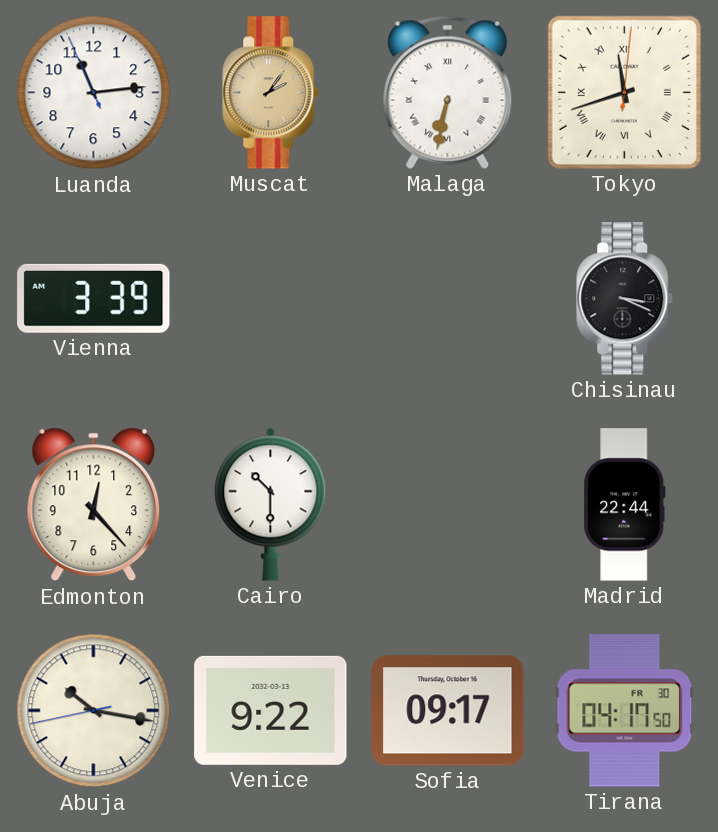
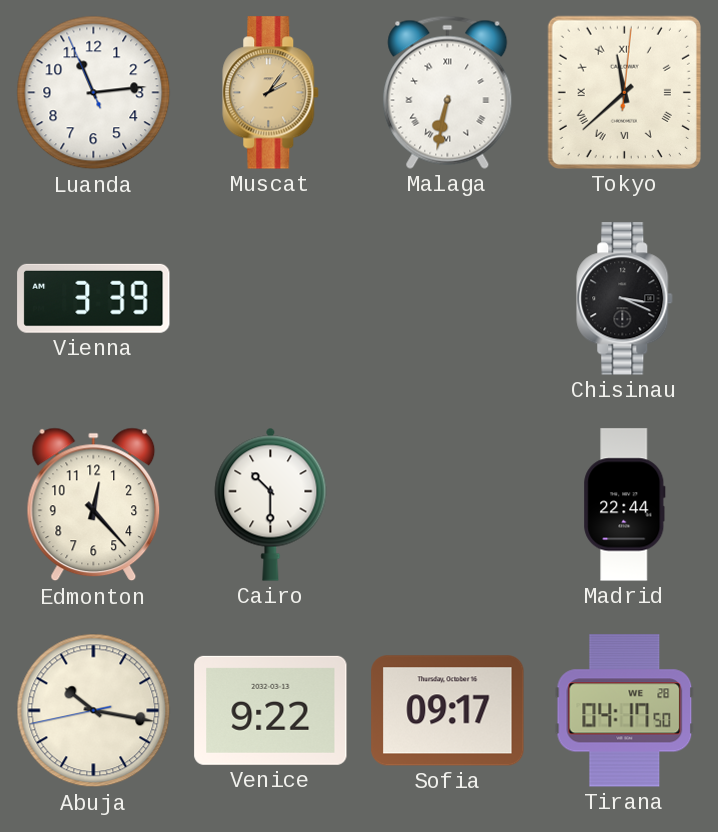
Tokyo: 11:42 -> 11:38
Tirana date: FR 30 -> WE 28
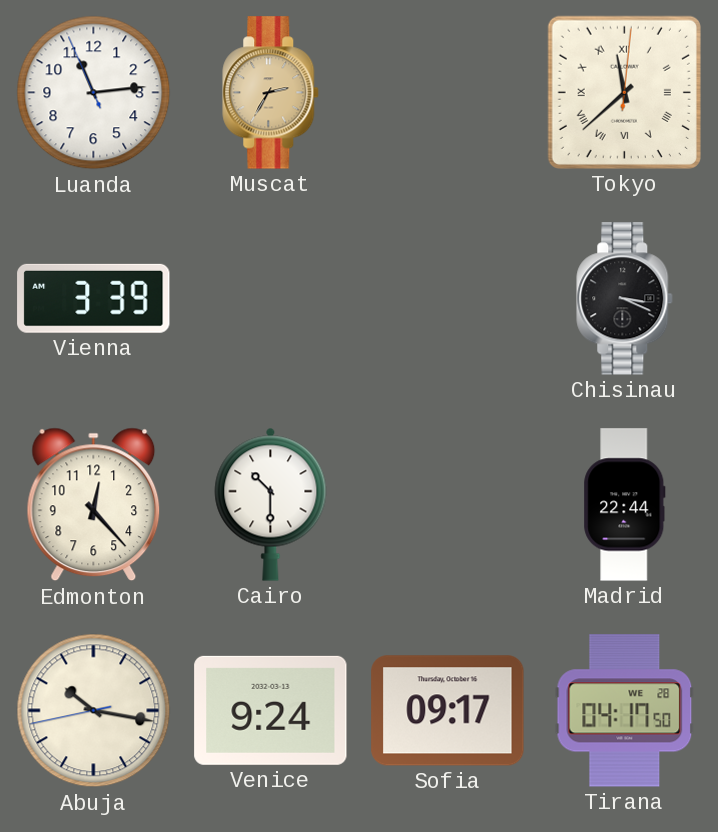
Muscat: 2:06 -> 2:35
Malaga: 6:32 -> none
Venice: 9:22 -> 9:24
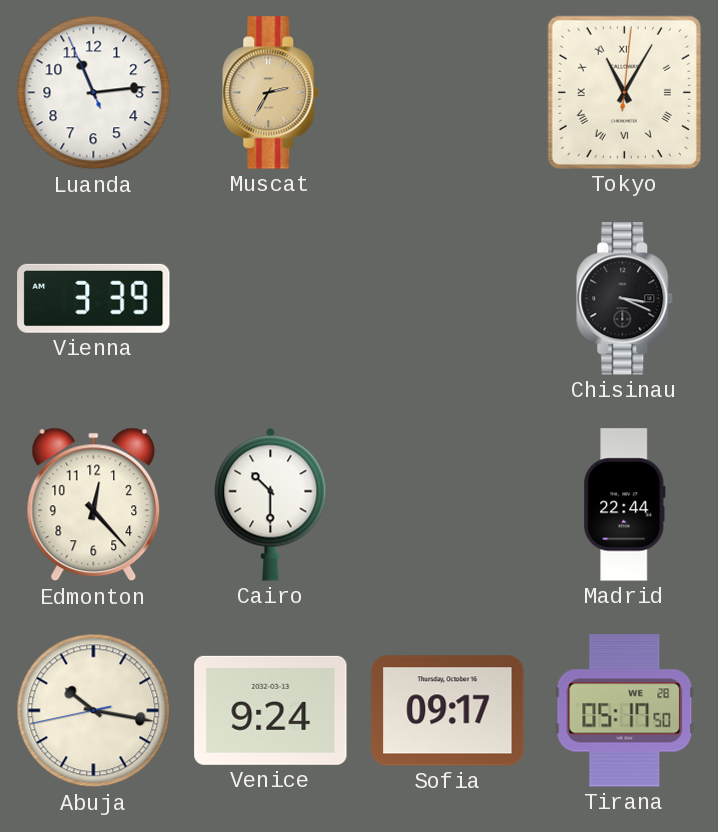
Tokyo: 11:38 -> 11:05
Tirana: 04:17 -> 05:17
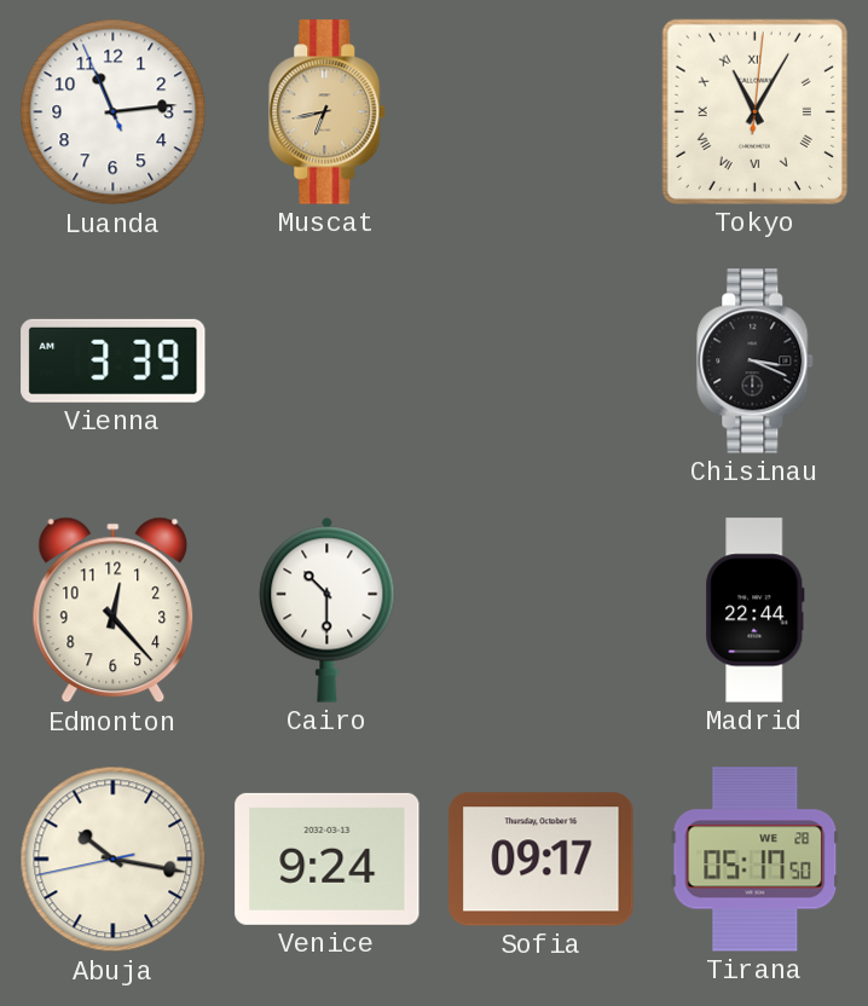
Muscat: 2:35 -> 6:43
